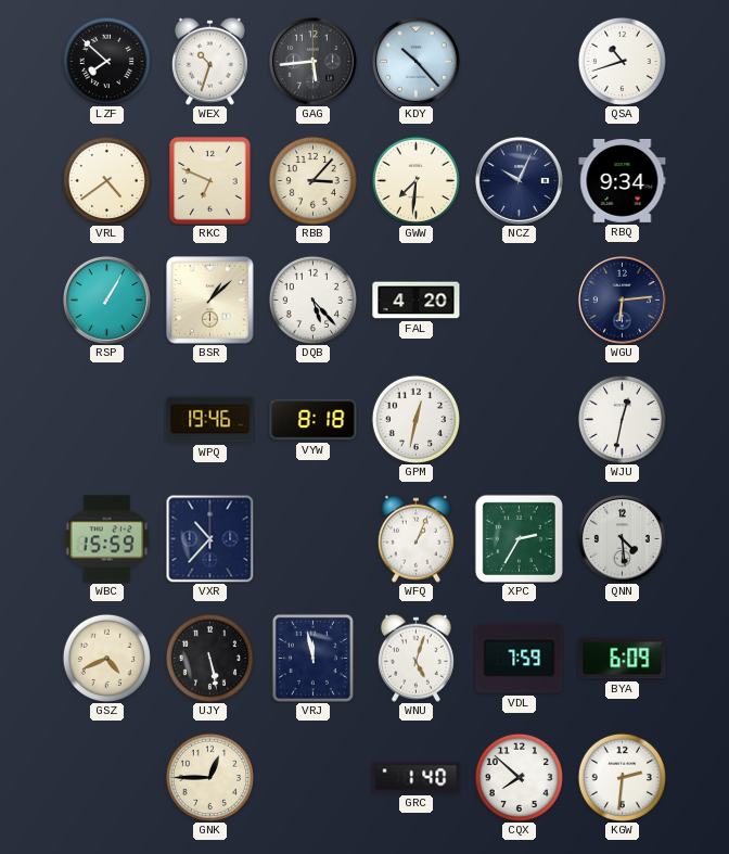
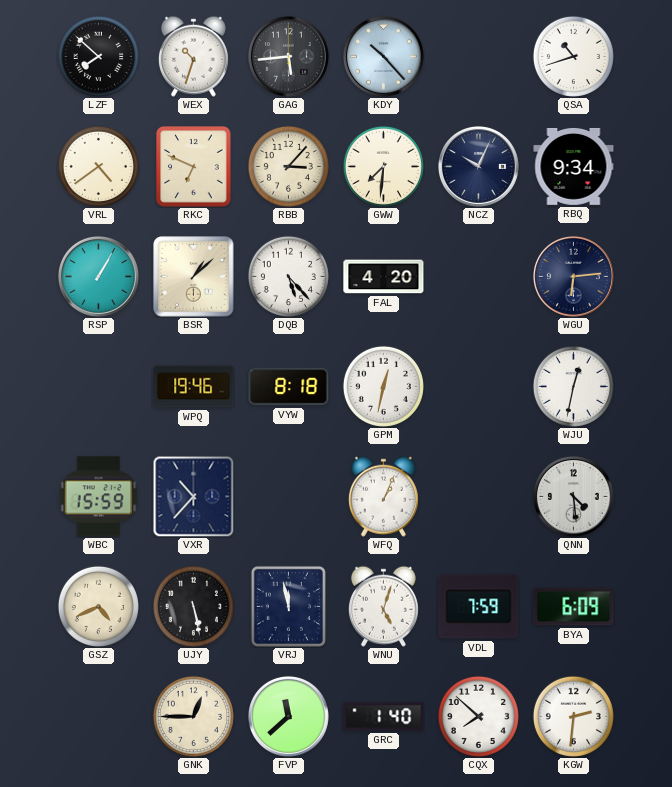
XPC: 2:35 -> none
FVP: none -> 11:38
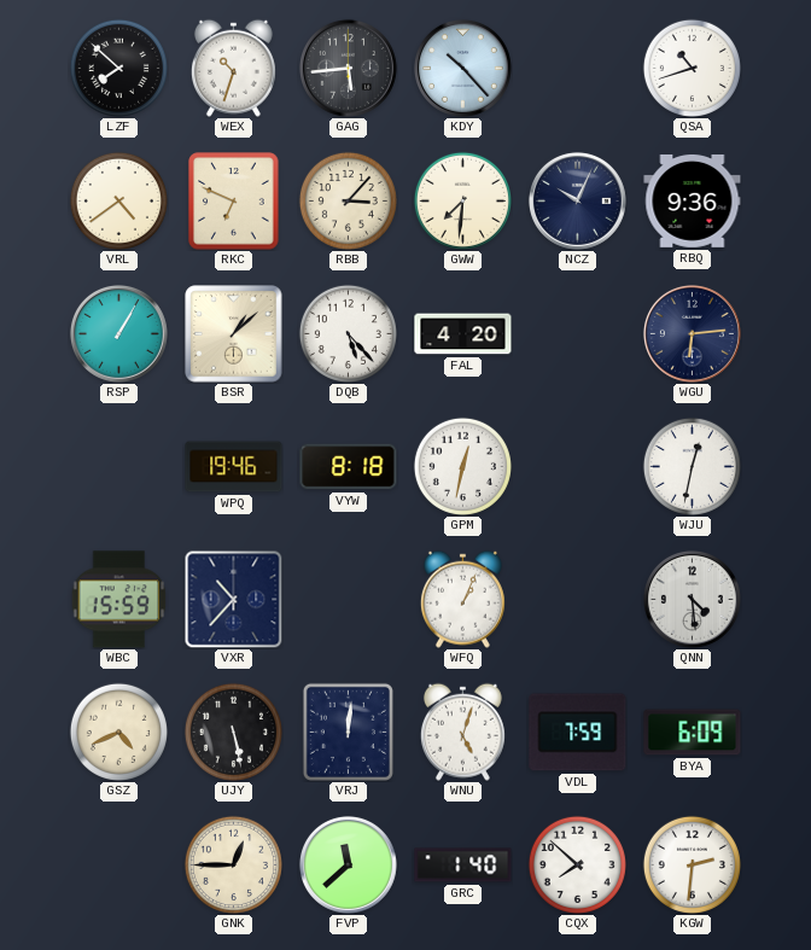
RBQ: 9:34 -> 9:36
VRJ: 11:58 -> 12:01
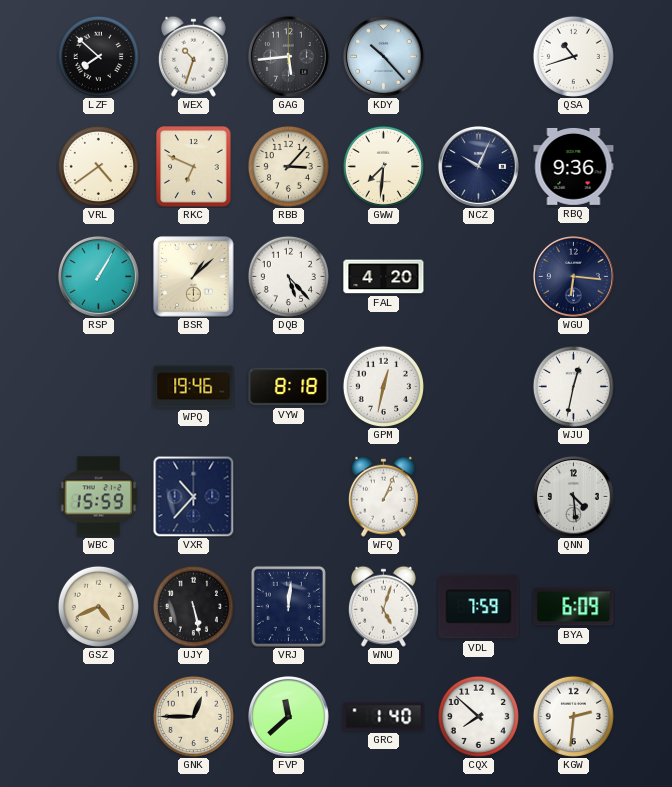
WGU: 6:14 -> 6:16
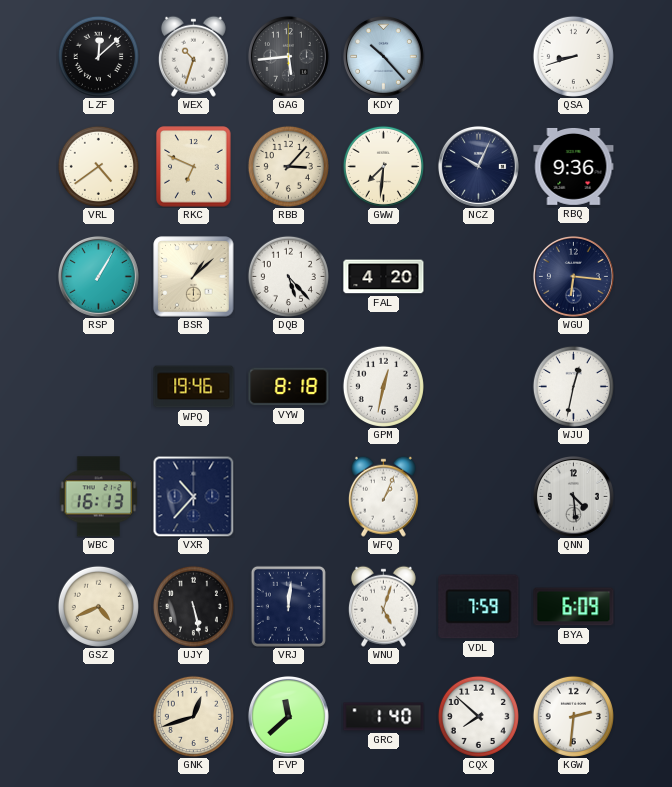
LZF: 7:52 -> 12:08
QSA: 10:42 -> 8:42
WBC: 15:59 -> 16:13
GNK: 12:45 -> 12:42
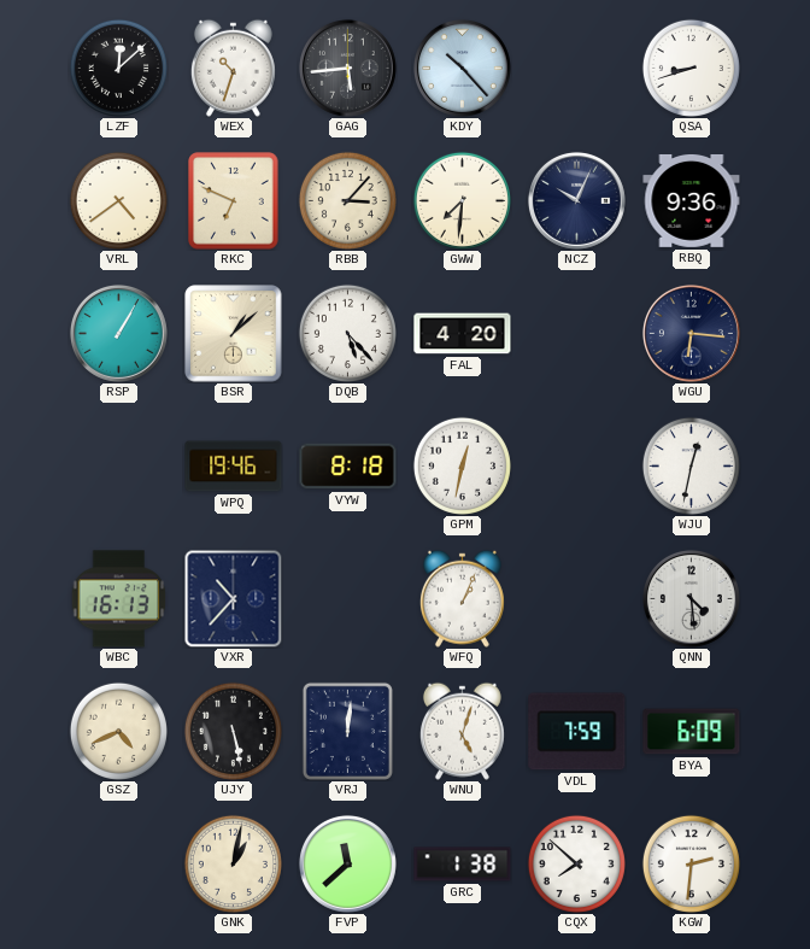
GNK: 12:42 -> 1:02
GRC: 1:40 -> 1:38
